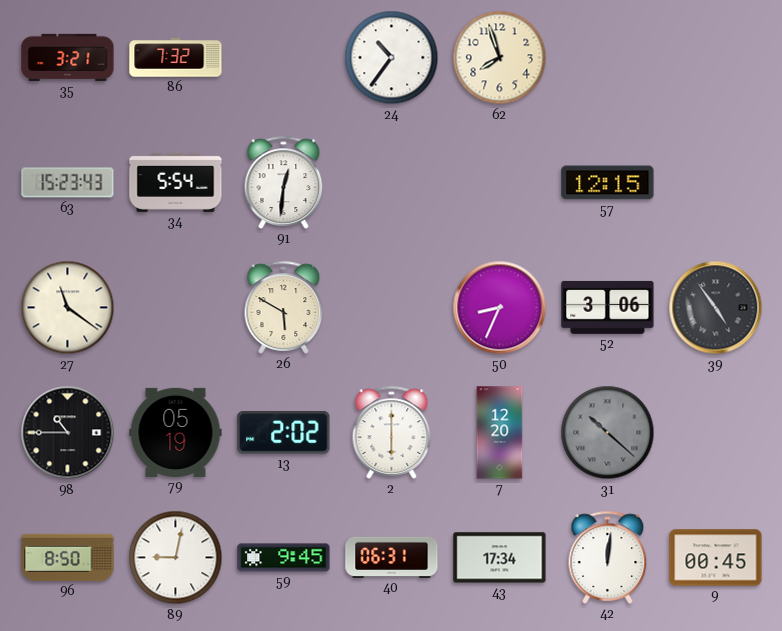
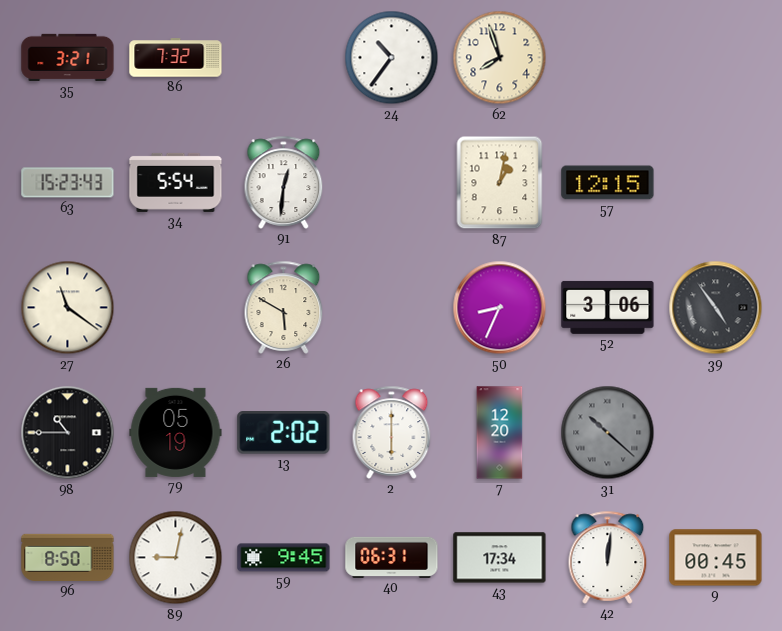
87: none -> 1:02
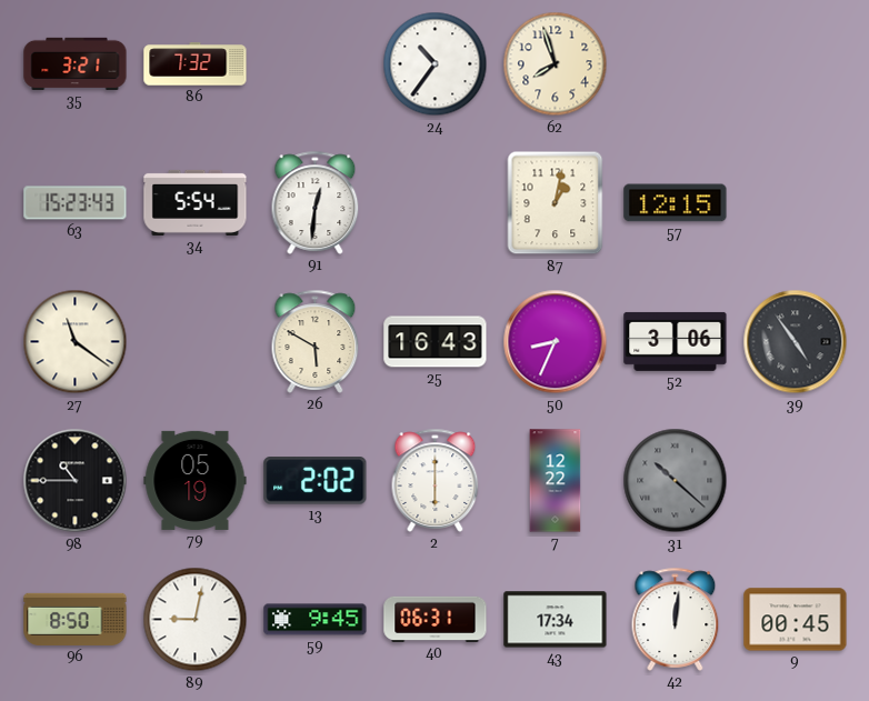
25: none -> 16:43
7: 12:20 -> 12:22
